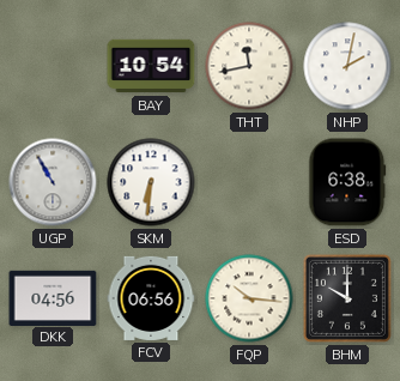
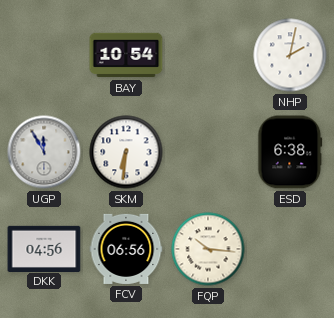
THT: 11:43 -> none
UGP: 10:55 -> 11:55
BHM: 10:00 -> none
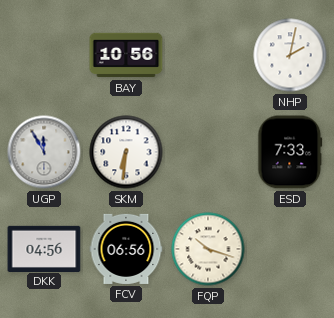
BAY: 10:54 -> 10:56
ESD: 6:38 -> 7:33
FQP: 10:16 -> 10:18
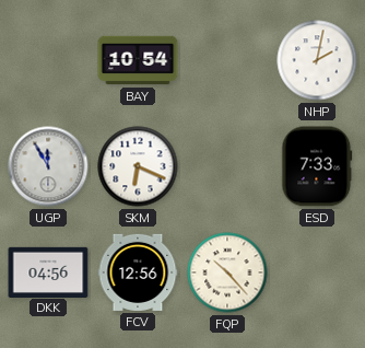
BAY: 10:56 -> 10:54
SKM: 6:31 -> 6:19
FCV: 06:56 -> 12:56
FQP: 10:18 -> 10:23
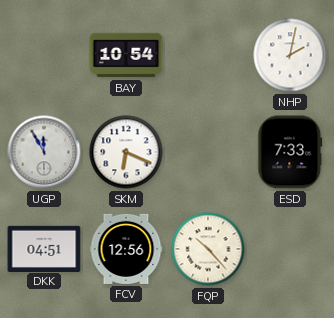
DKK: 04:56 -> 04:51
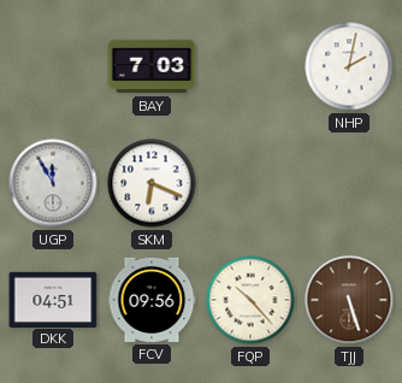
BAY: 10:54 -> 7:03
ESD: 7:33 -> none
FCV: 12:56 -> 09:56
TJJ: none -> 5:27
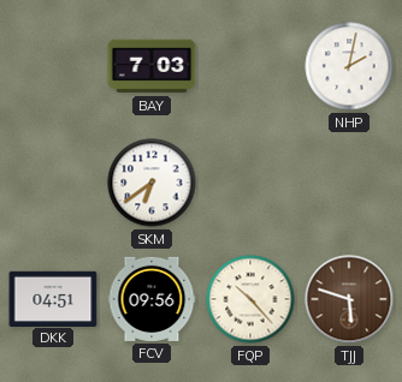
UGP: 11:55 -> none
SKM: 6:19 -> 6:39
TJJ: 5:27 -> 5:48
